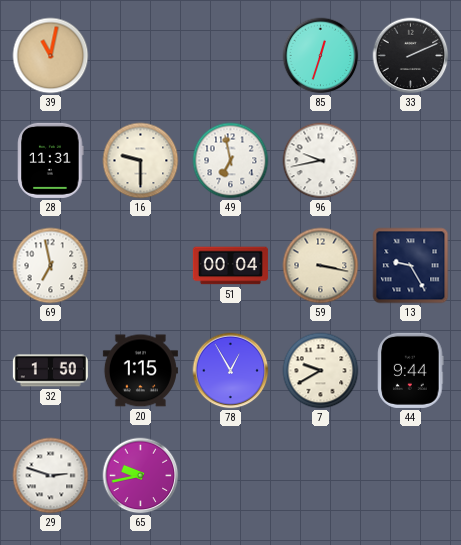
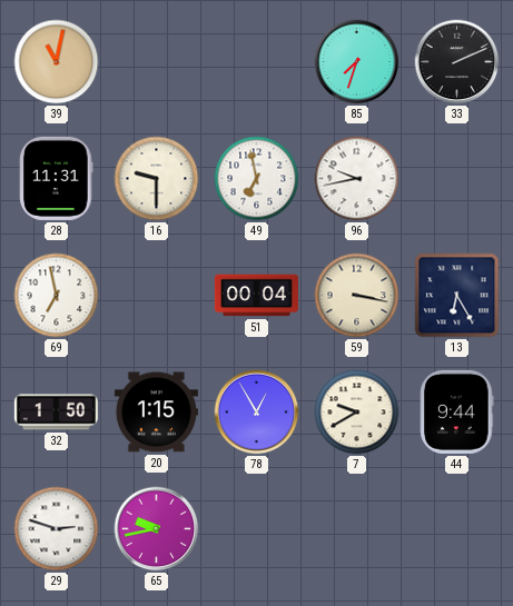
85: 12:33 -> 7:33
13: 9:25 -> 6:25
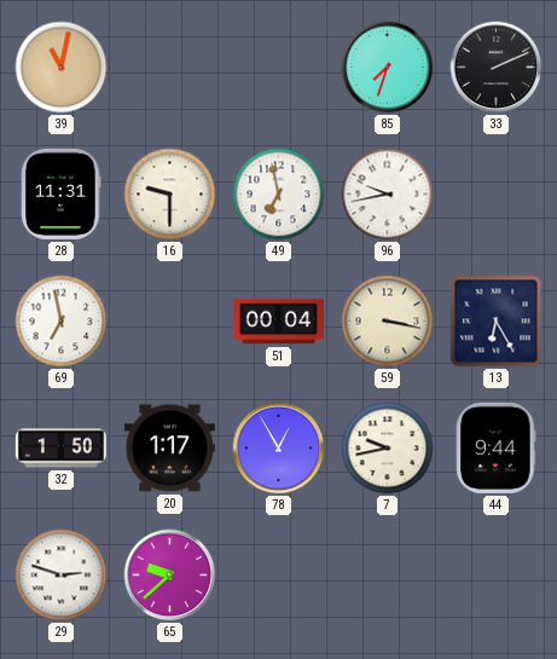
20: 1:15 -> 1:17
7: 9:40 -> 9:43
65: 9:43 -> 9:38
